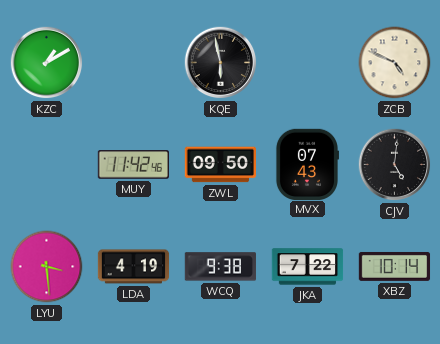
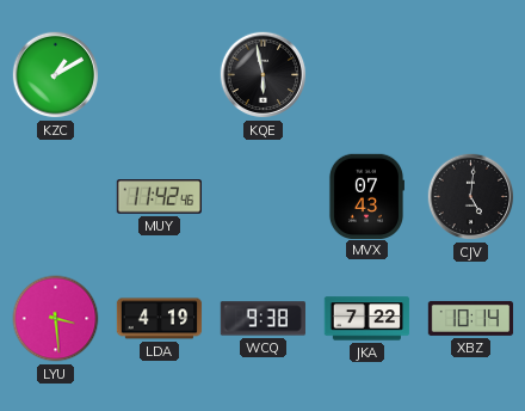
ZCB: 4:49 -> none
ZWL: 09:50 -> none
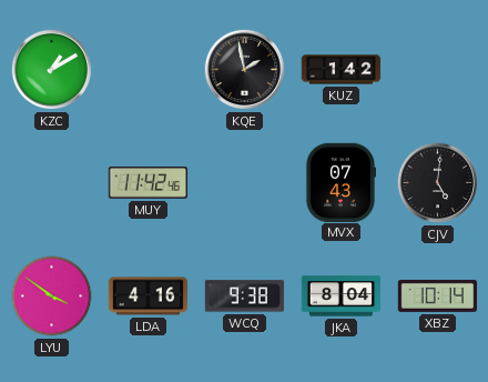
KQE: 5:58 -> 1:58
KUZ: none -> 1:42
LYU: 3:29 -> 3:51
LDA: 4:19 -> 4:16
JKA: 7:22 -> 8:04
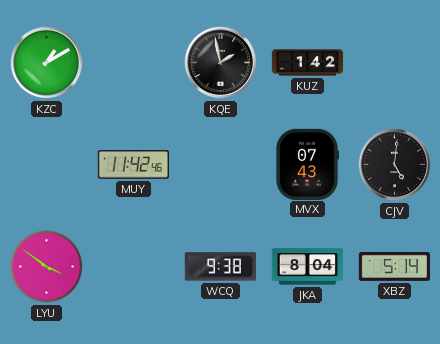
LDA: 4:16 -> none
XBZ: 10:14 -> 5:14
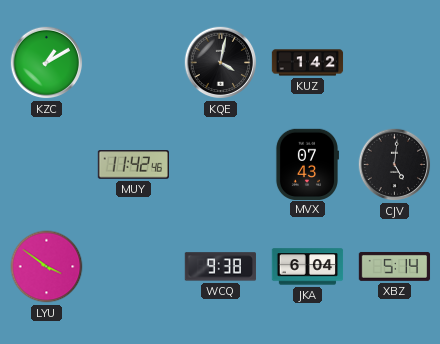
KQE: 1:58 -> 4:02
JKA: 8:04 -> 6:04
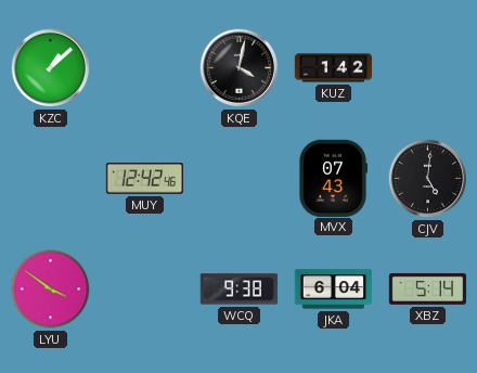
KZC: 1:10 -> 1:08
MUY: 11:42 -> 12:42
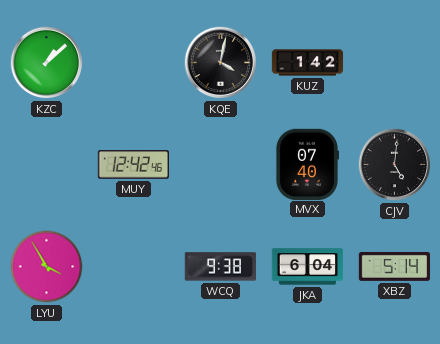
MVX: 07:43 -> 07:40
LYU: 3:51 -> 3:55
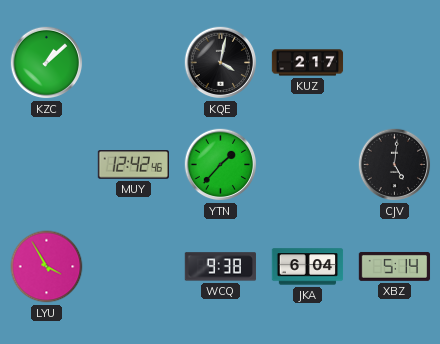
KUZ: 1:42 -> 2:17
YTN: none -> 1:37
MVX: 07:40 -> none
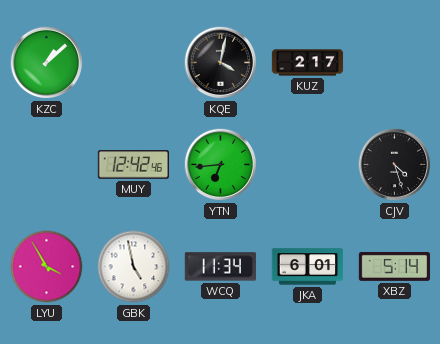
YTN: 1:37 -> 6:44
CJV: 5:01 -> 4:27
GBK: none -> 4:58
WCQ: 9:38 -> 11:34
JKA: 6:04 -> 6:01
